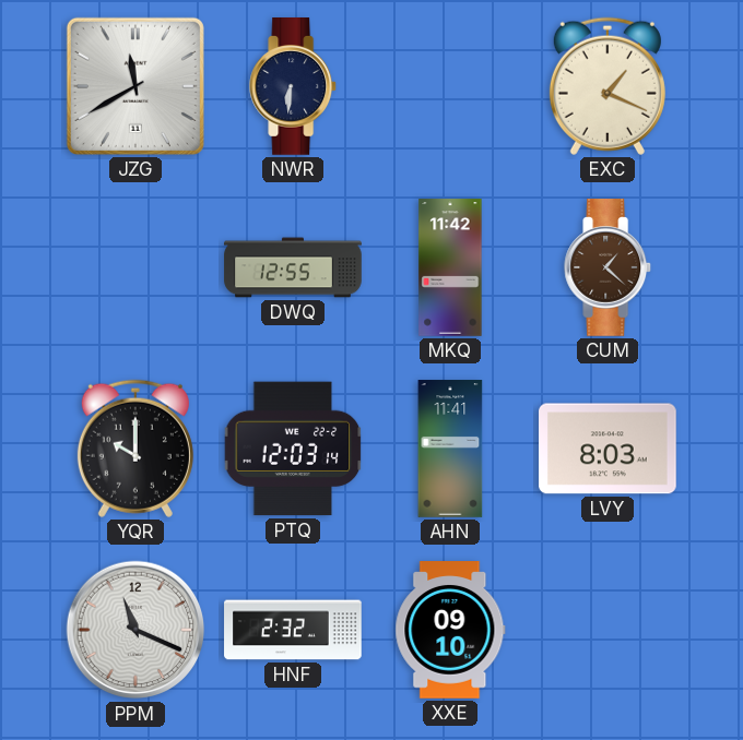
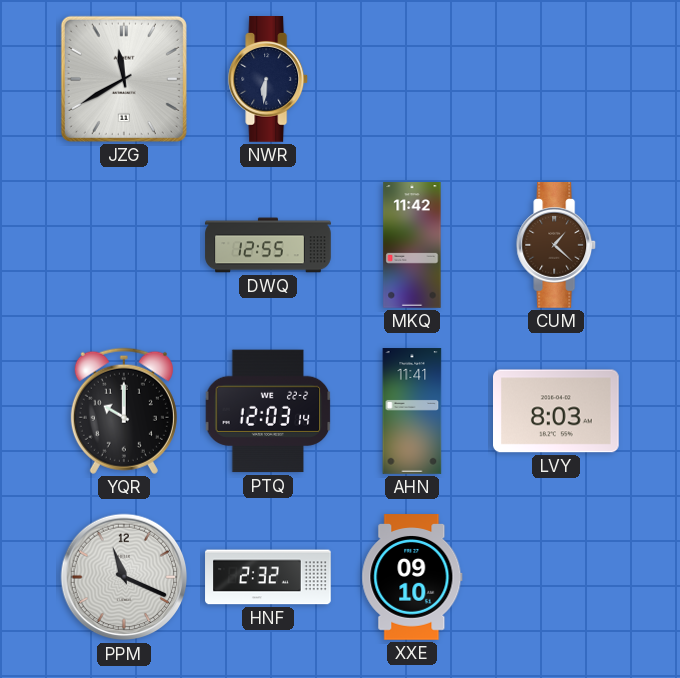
EXC: 1:19 -> none
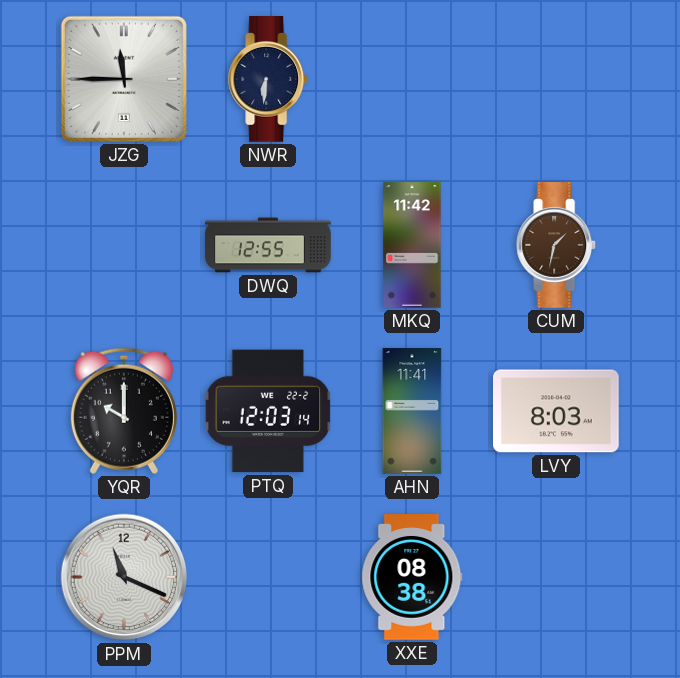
JZG: 11:40 -> 11:45
CUM: 1:22 -> 1:32
HNF: 2:32 -> none
XXE: 09:10 -> 08:38
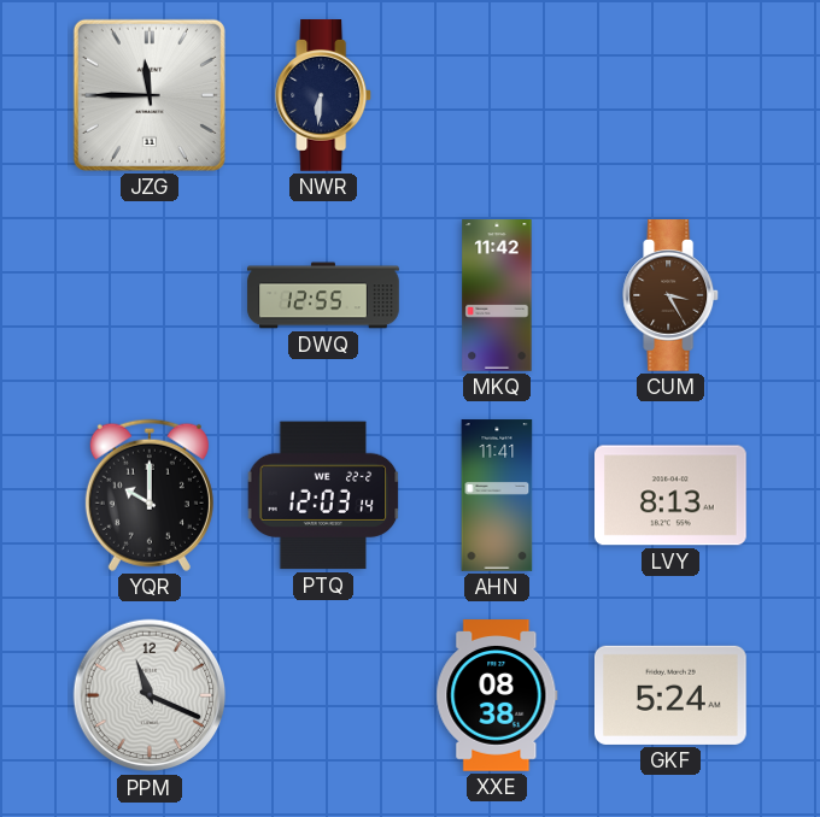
CUM: 1:32 -> 3:25
LVY: 8:03 -> 8:13
GKF: none -> 5:24
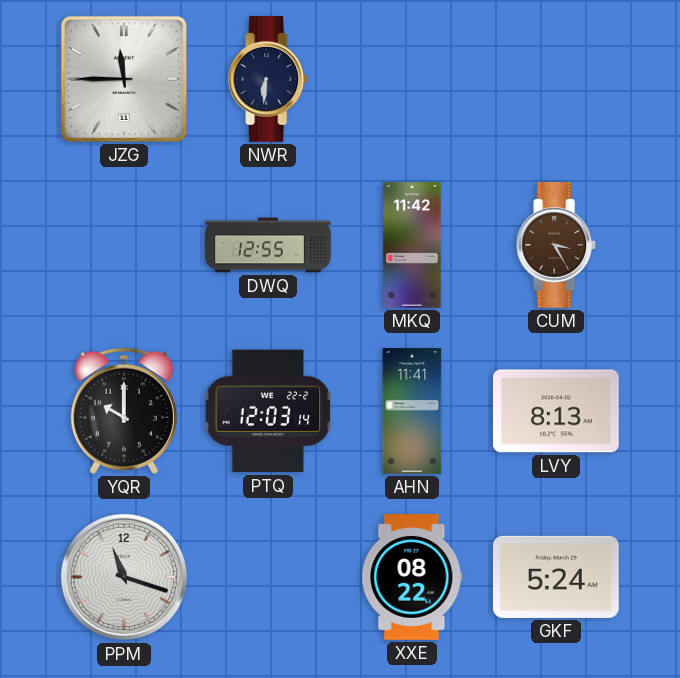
PPM: 11:19 -> 11:18
XXE: 08:38 -> 08:22
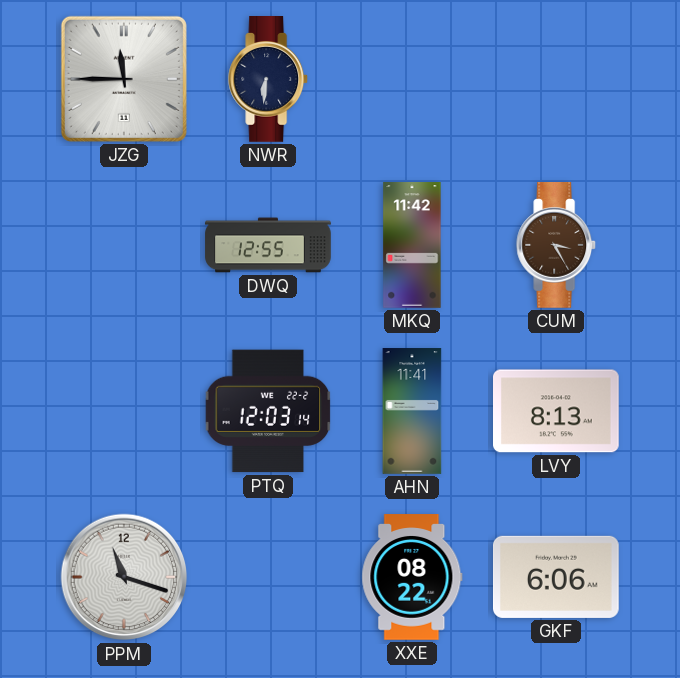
YQR: 10:00 -> none
GKF: 5:24 -> 6:06
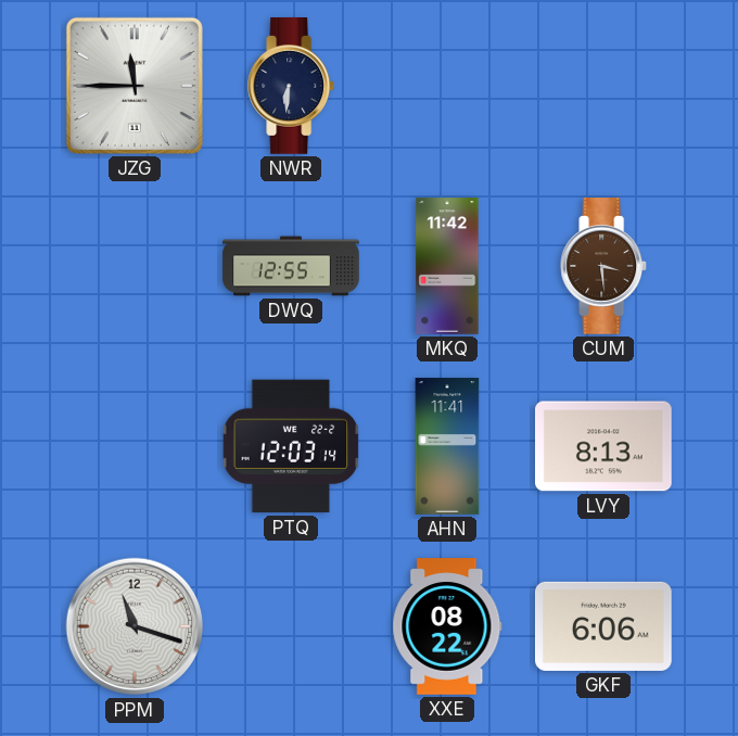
CUM: 3:25 -> 3:29
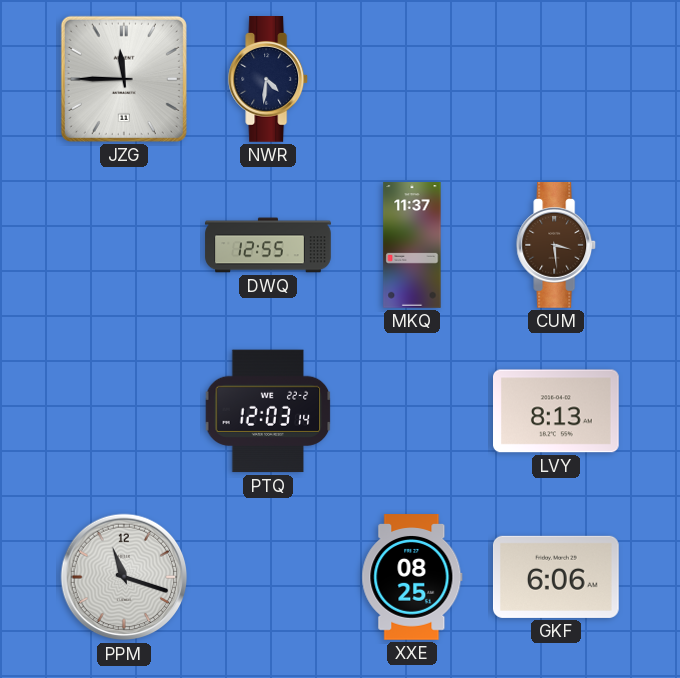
NWR: 6:31 -> 4:31
MKQ: 11:42 -> 11:37
AHN: 11:41 -> none
XXE: 08:22 -> 08:25
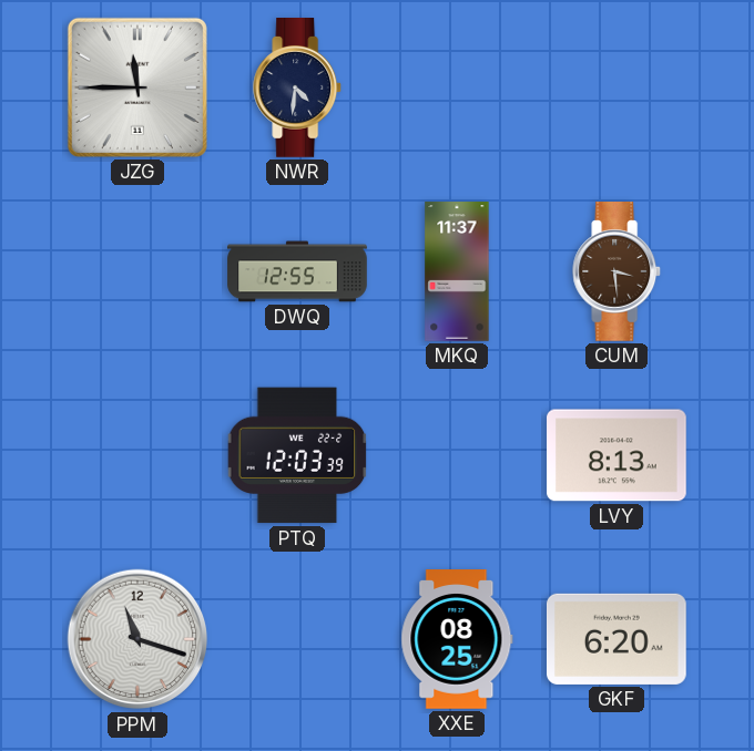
PTQ: 12:03:14 -> 12:03:39
GKF: 6:06 -> 6:20
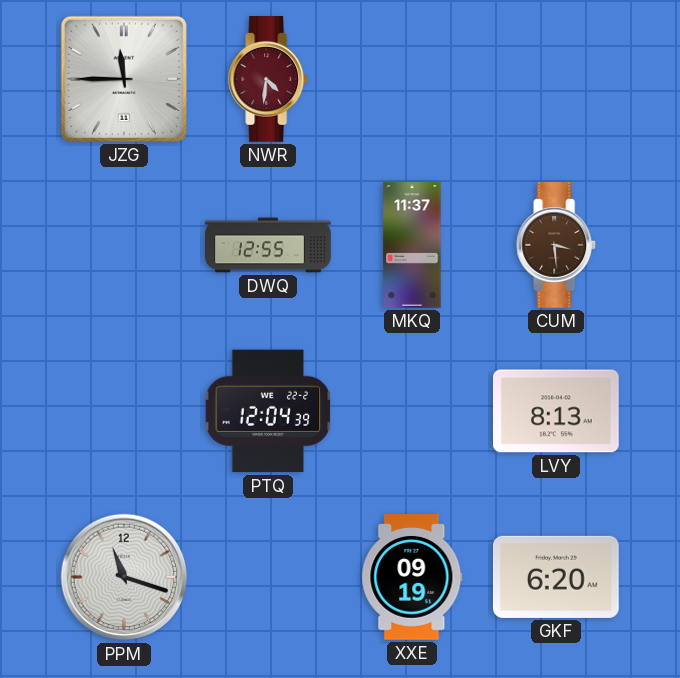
NWR dial: navy -> burgundy
PTQ: 12:03 -> 12:04
XXE: 08:25 -> 09:19
